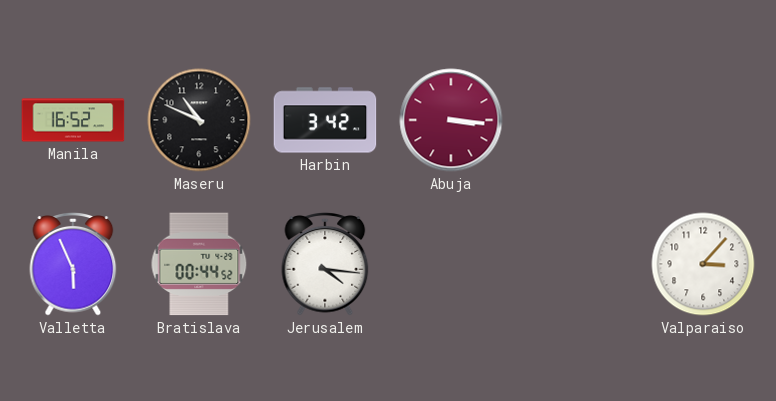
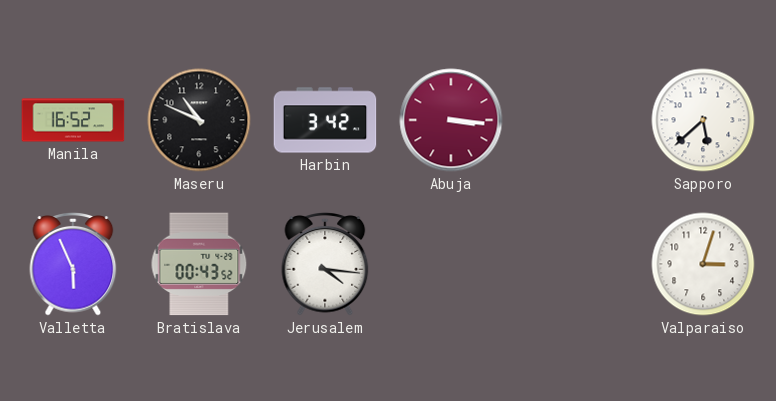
Sapporo: none -> 5:38
Bratislava: 00:44 -> 00:43
Valparaiso: 3:07 -> 3:03
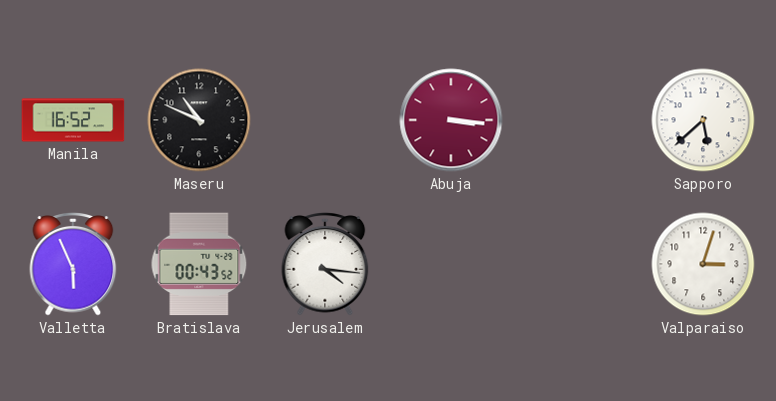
Harbin: 3:42 -> none
